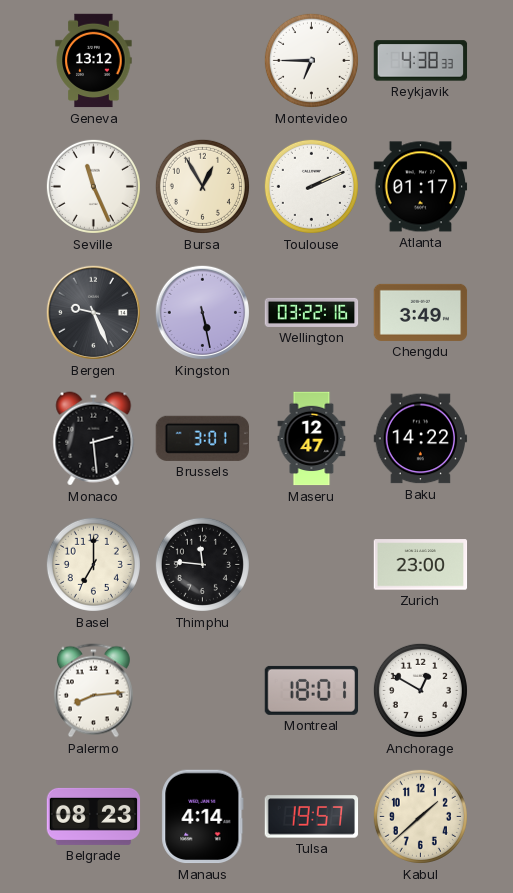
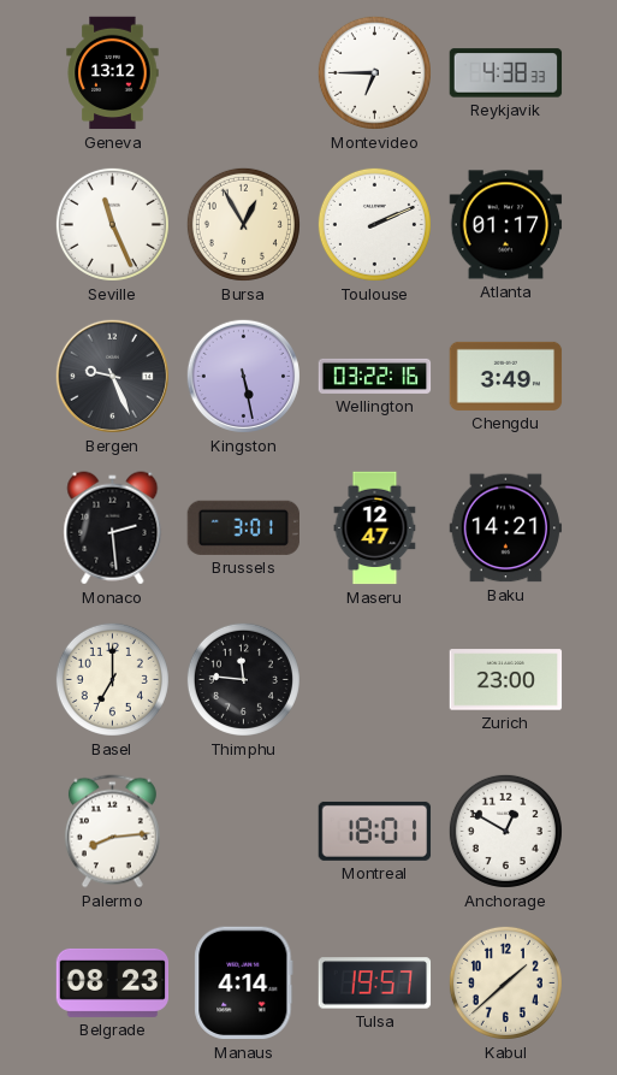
Baku: 14:22 -> 14:21
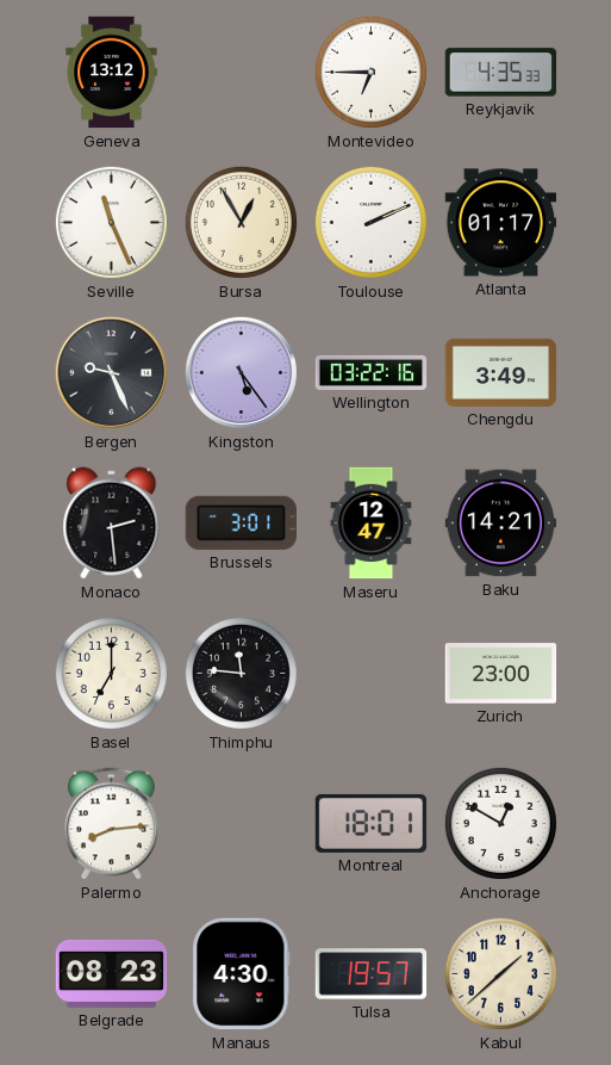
Reykjavik: 4:38 -> 4:35
Kingston: 5:28 -> 5:24
Manaus: 4:14 -> 4:30
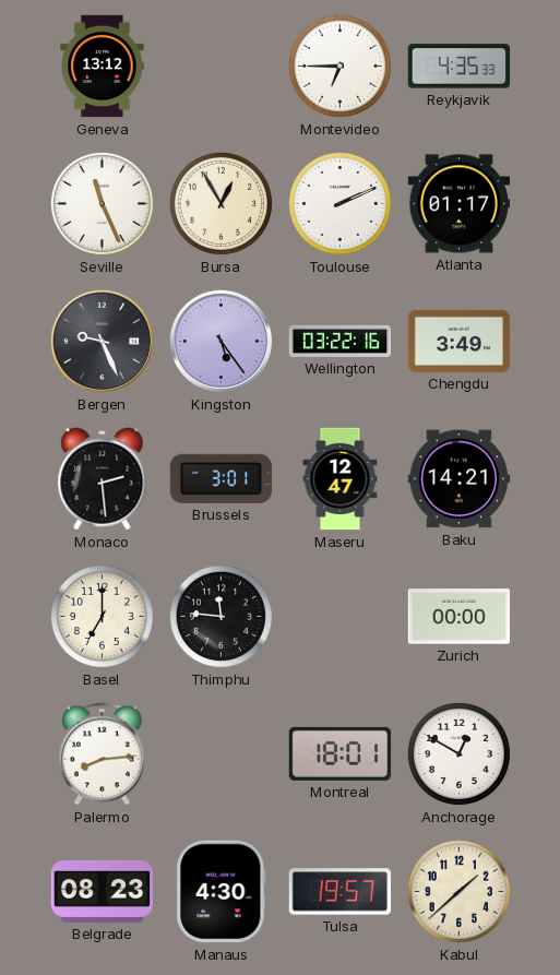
Zurich: 23:00 -> 00:00
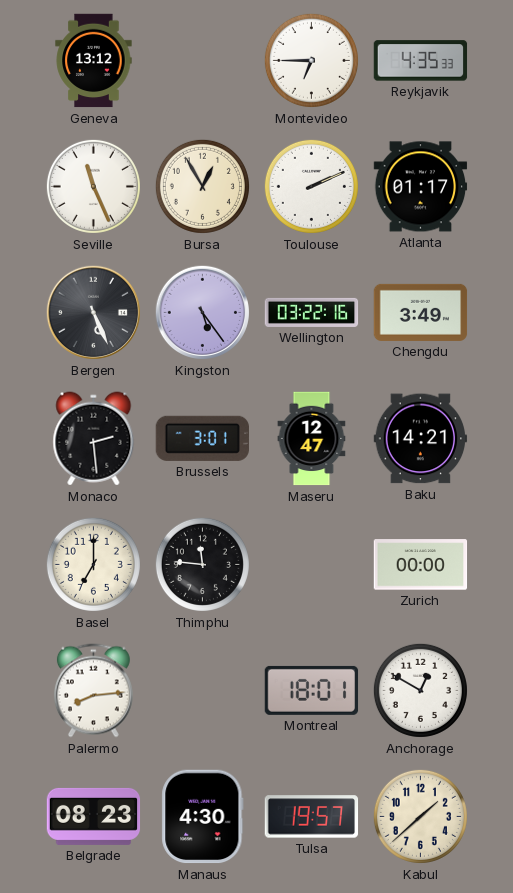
Bergen: 9:26 -> 5:26
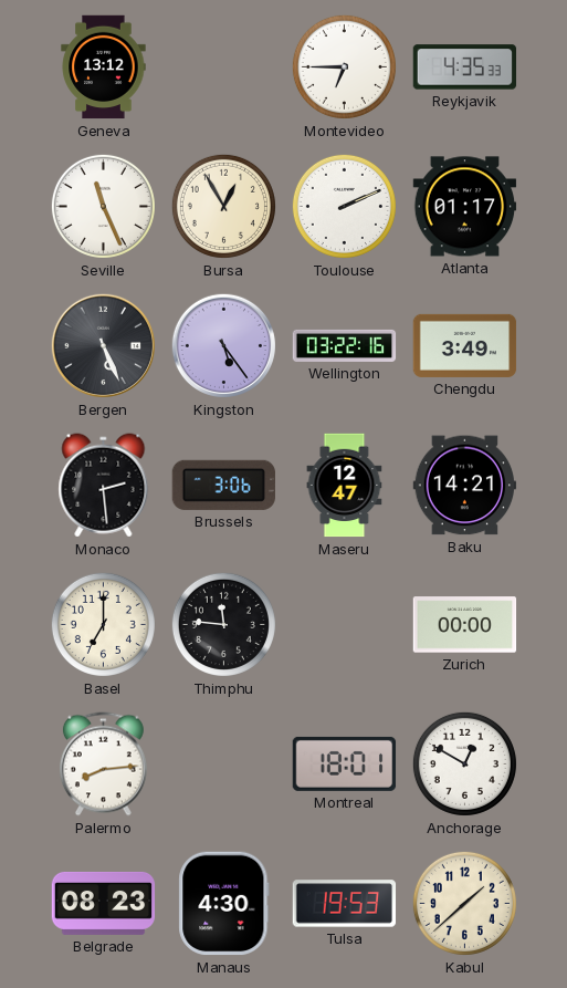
Brussels: 3:01 -> 3:06
Tulsa: 19:57 -> 19:53
